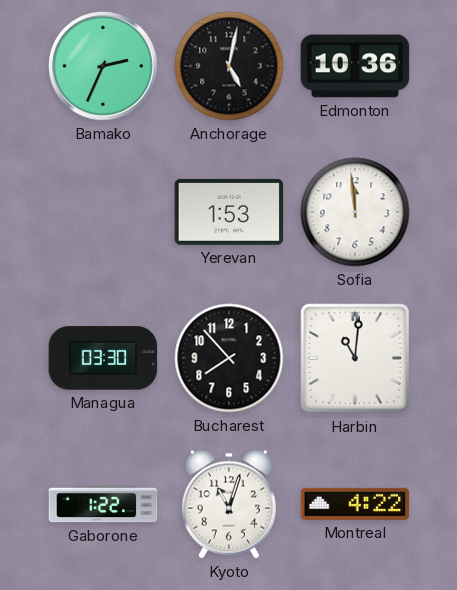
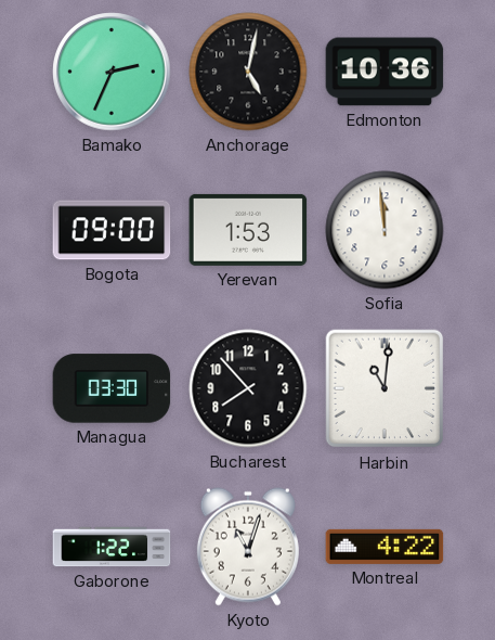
Bogota: none -> 09:00
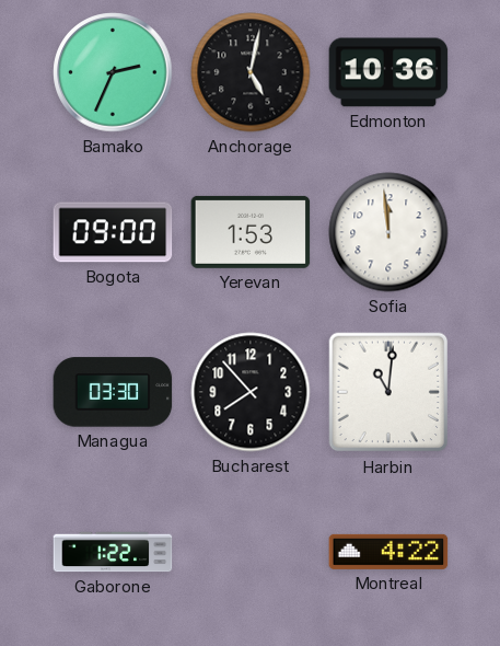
Kyoto: 11:03 -> none
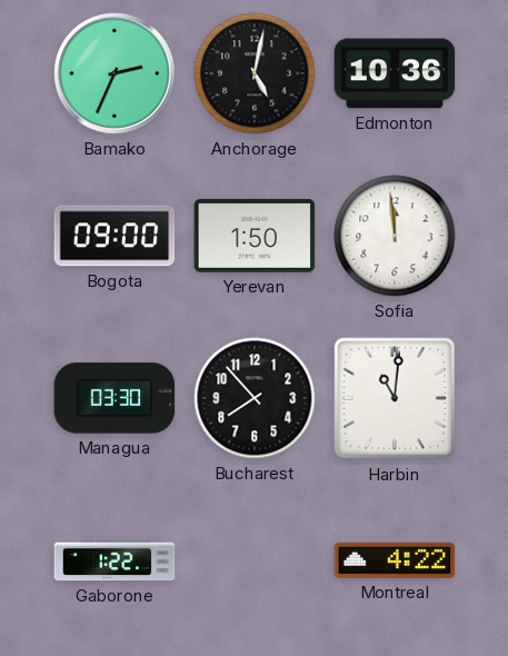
Yerevan: 1:53 -> 1:50
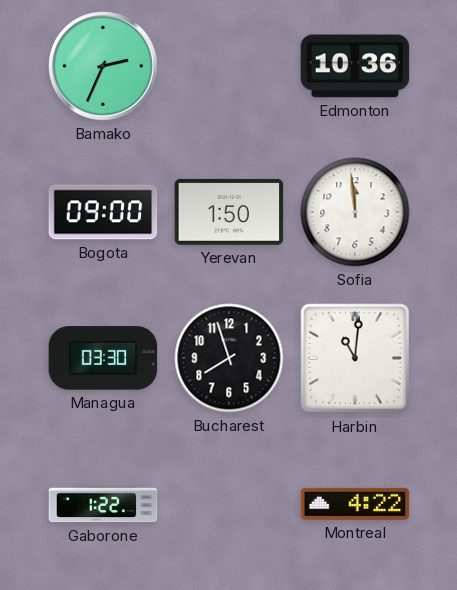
Anchorage: 5:02 -> none
Bucharest: 7:53 -> 7:57
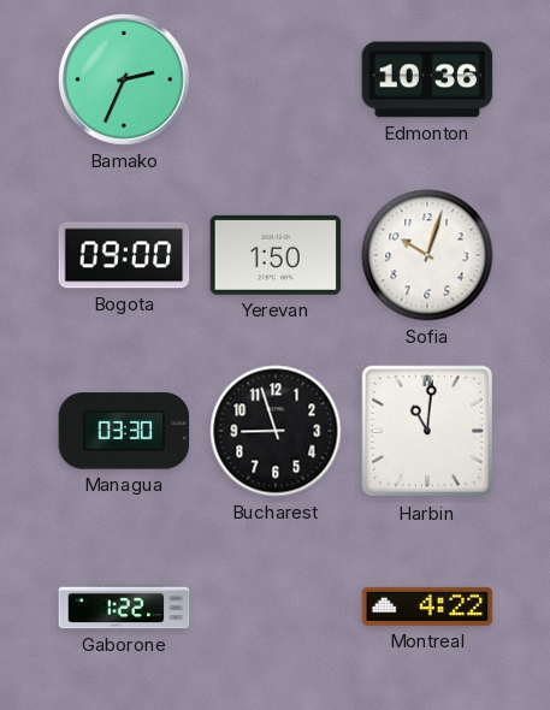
Sofia: 11:59 -> 10:03
Bucharest: 7:57 -> 8:57
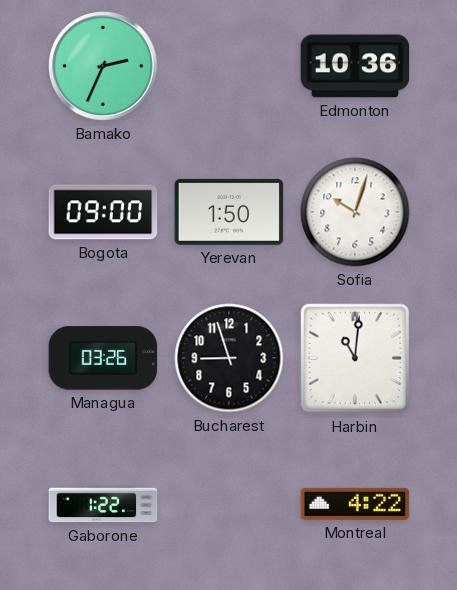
Managua: 03:30 -> 03:26
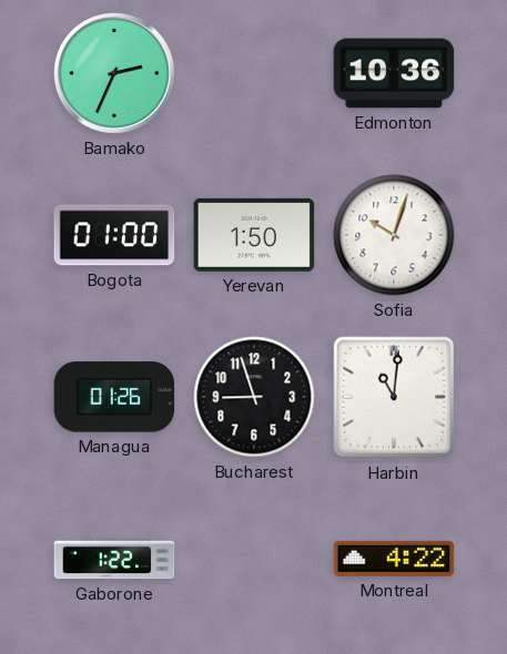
Bogota: 09:00 -> 01:00
Managua: 03:26 -> 01:26
